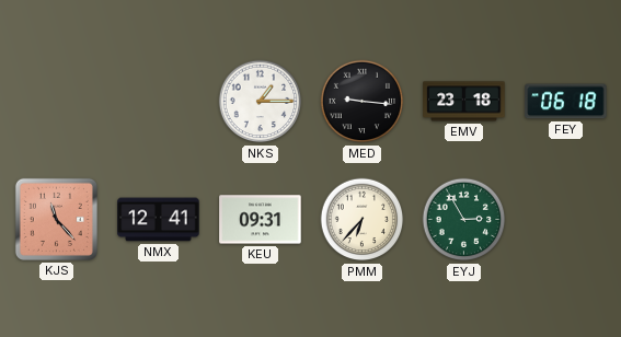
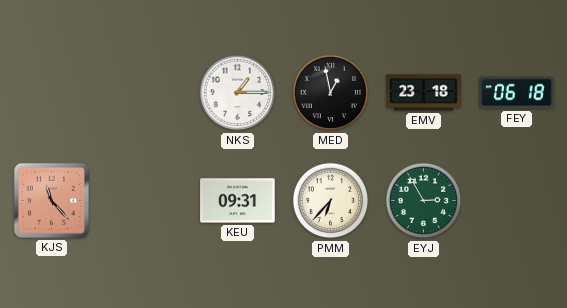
MED: 9:16 -> 12:58
NMX: 12:41 -> none
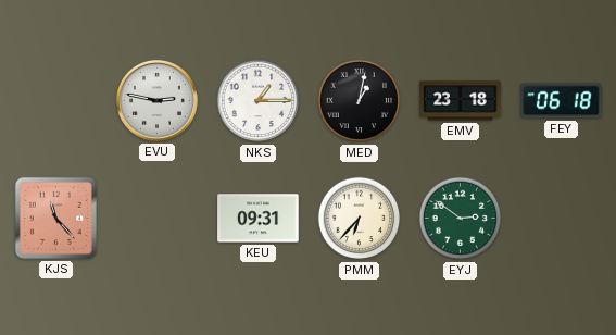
EVU: none -> 2:47
MED: 12:58 -> 1:02
EYJ: 2:55 -> 2:51
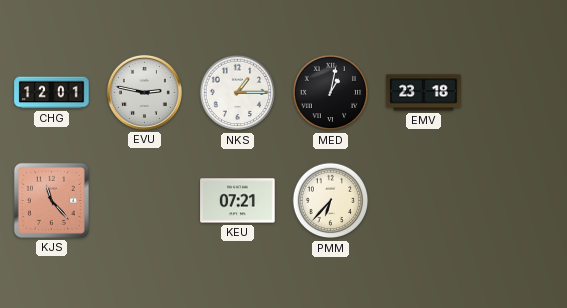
CHG: none -> 12:01
FEY: 06:18 -> none
KEU: 09:31 -> 07:21
EYJ: 2:51 -> none
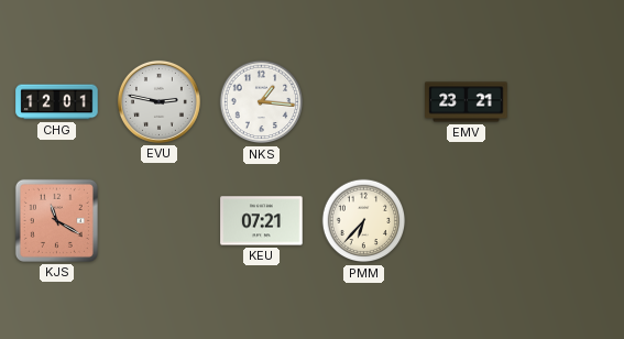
NKS: 1:15 -> 1:16
MED: 1:02 -> none
EMV: 23:18 -> 23:21
KJS: 11:23 -> 11:20
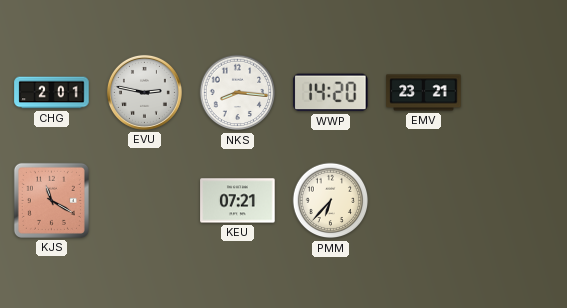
CHG: 12:01 -> 2:01
NKS: 1:16 -> 8:16
WWP: none -> 14:20
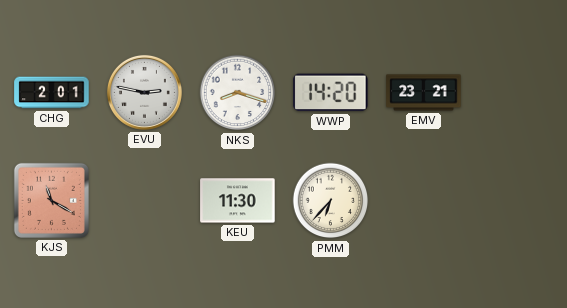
NKS: 8:16 -> 8:18
KEU: 07:21 -> 11:30
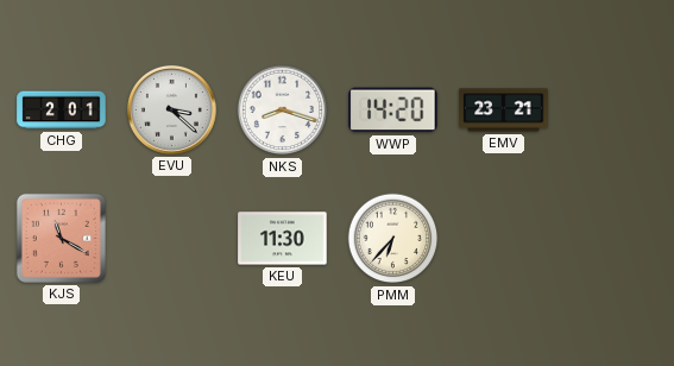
EVU: 2:47 -> 3:22
